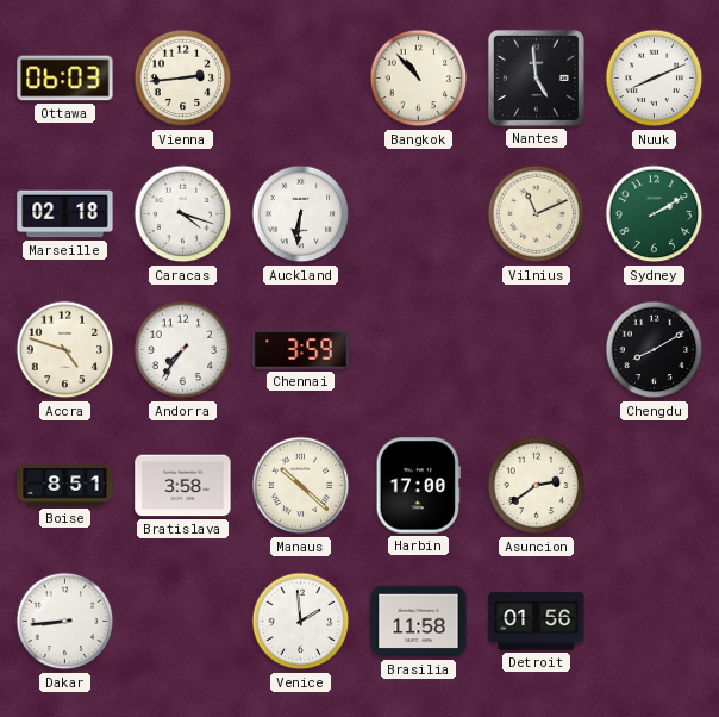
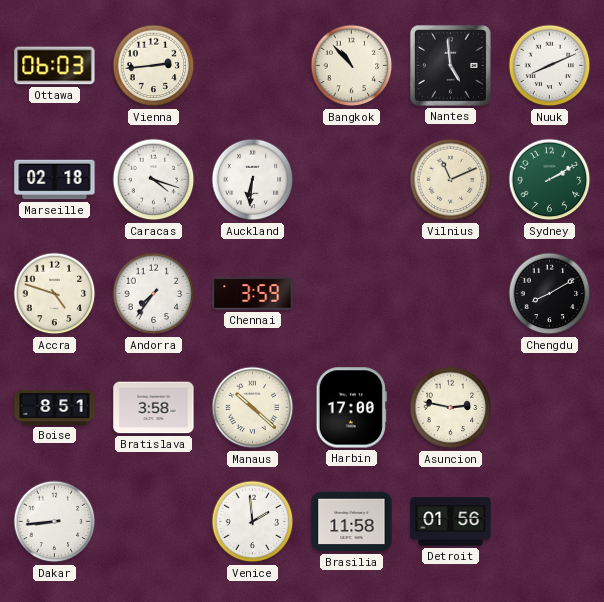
Asuncion: 2:39 -> 2:47
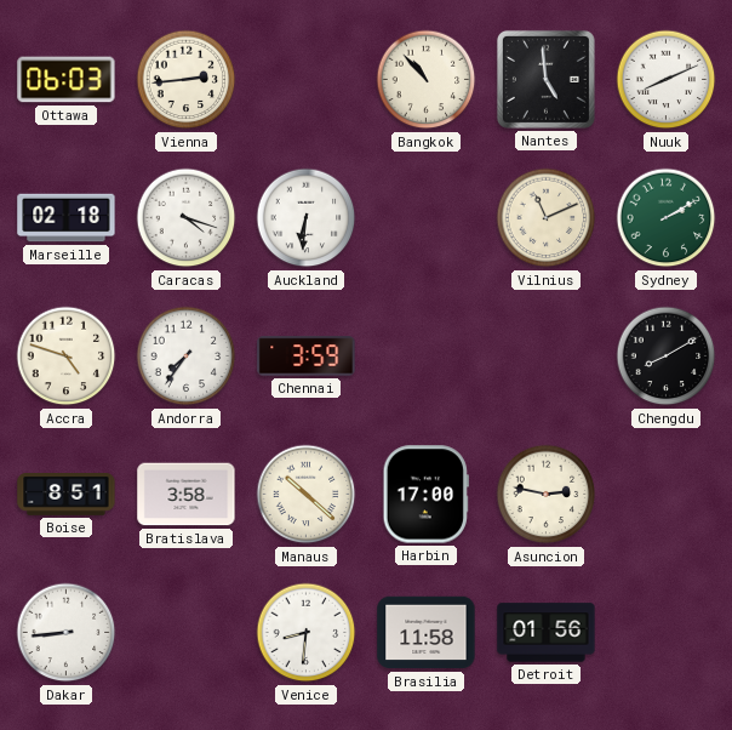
Venice: 1:59 -> 8:31
